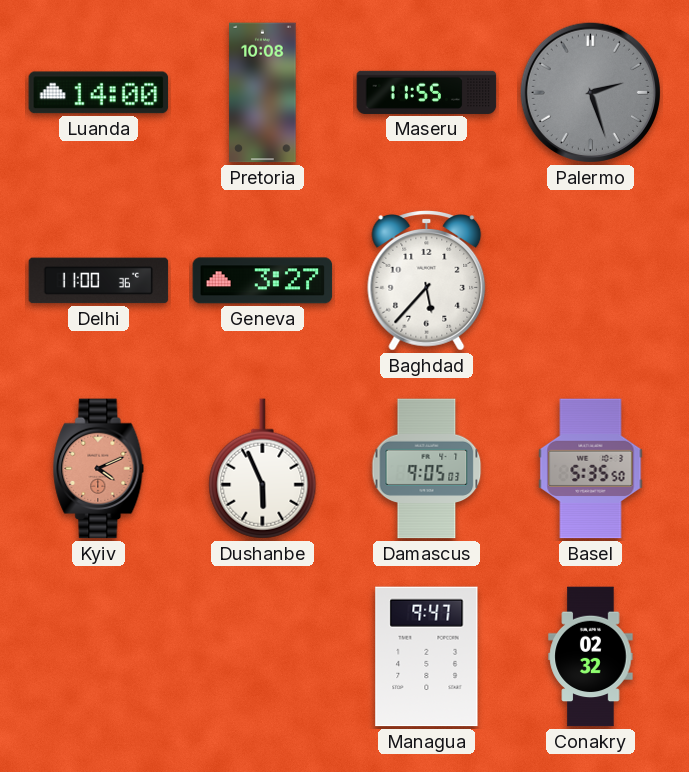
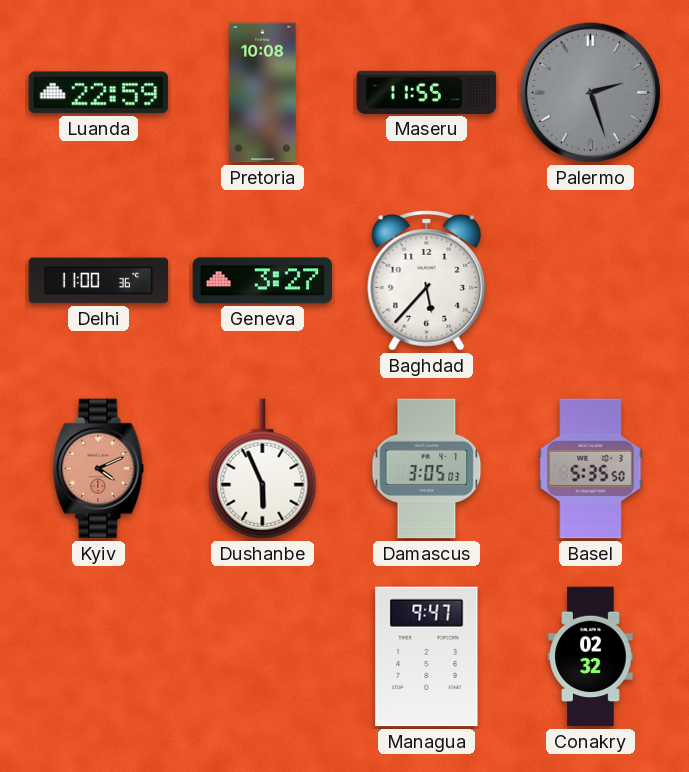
Luanda: 14:00 -> 22:59
Damascus: 9:05 -> 3:05
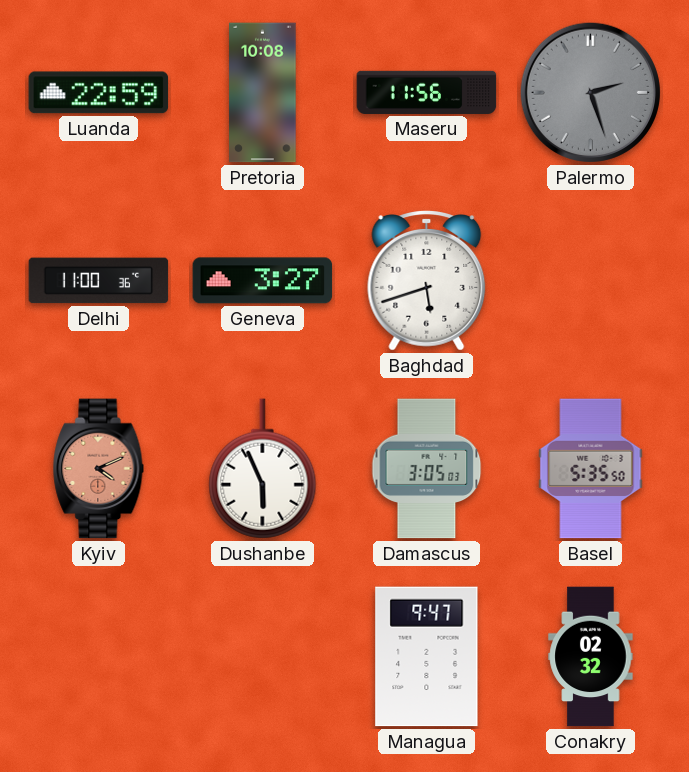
Maseru: 11:55 -> 11:56
Baghdad: 5:37 -> 5:42
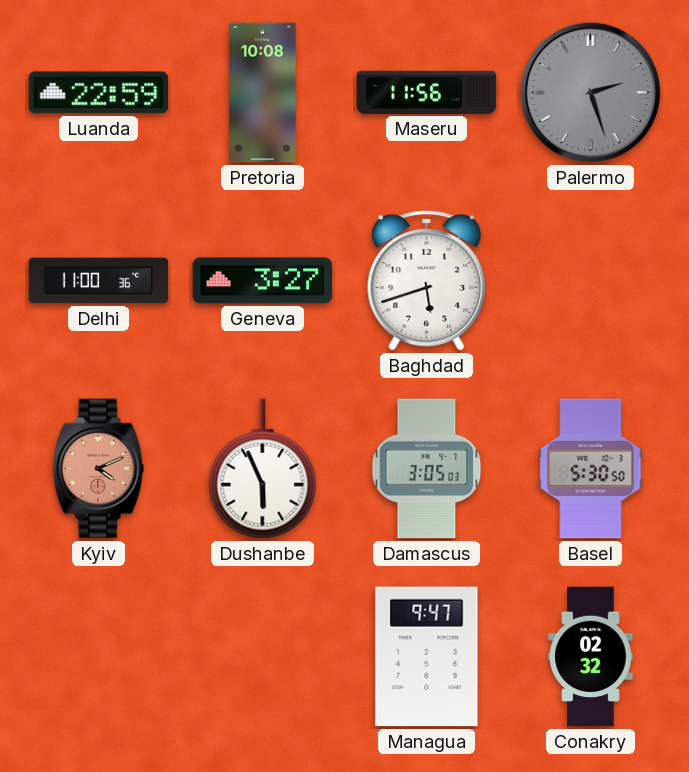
Basel: 5:35 -> 5:30
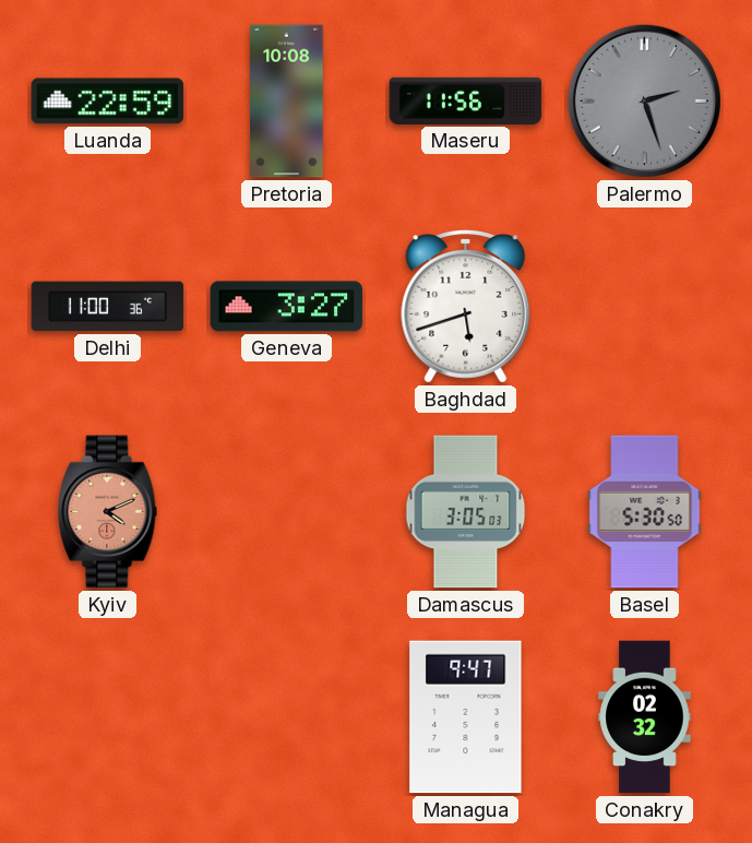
Dushanbe: 5:56 -> none
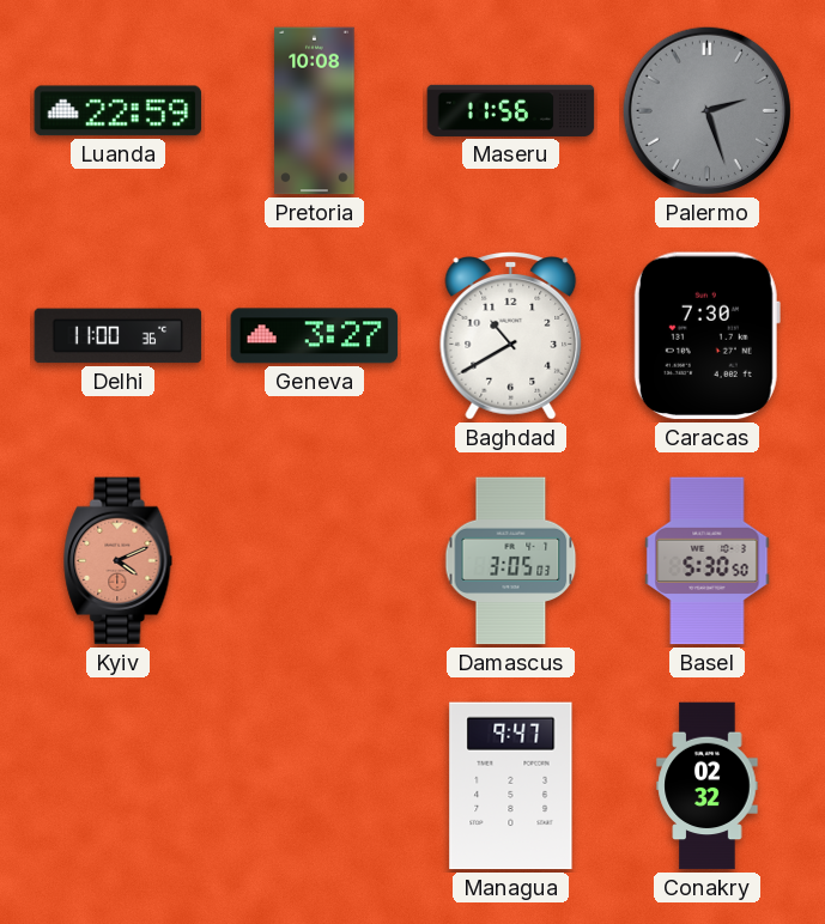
Baghdad: 5:42 -> 10:40
Caracas: none -> 7:30
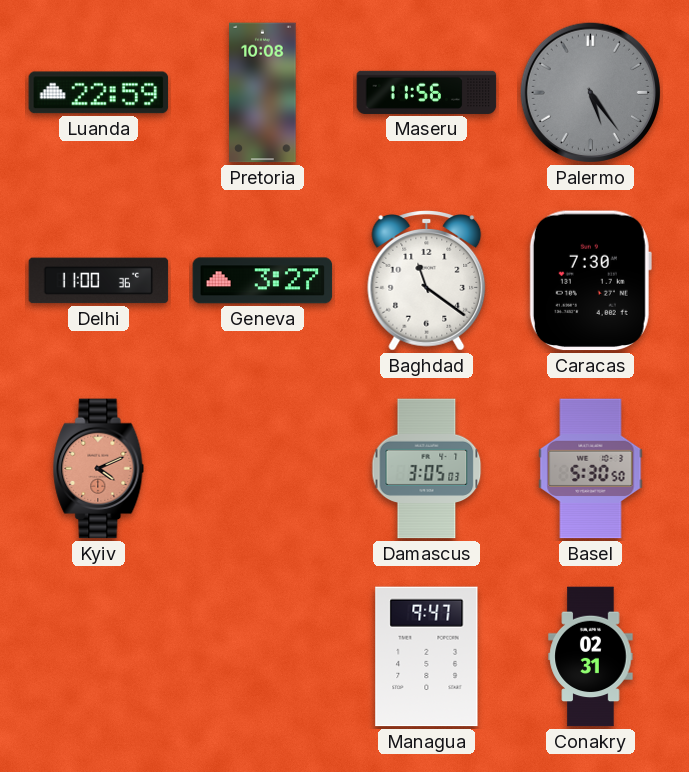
Palermo: 2:27 -> 5:24
Baghdad: 10:40 -> 11:21
Conakry: 02:32 -> 02:31
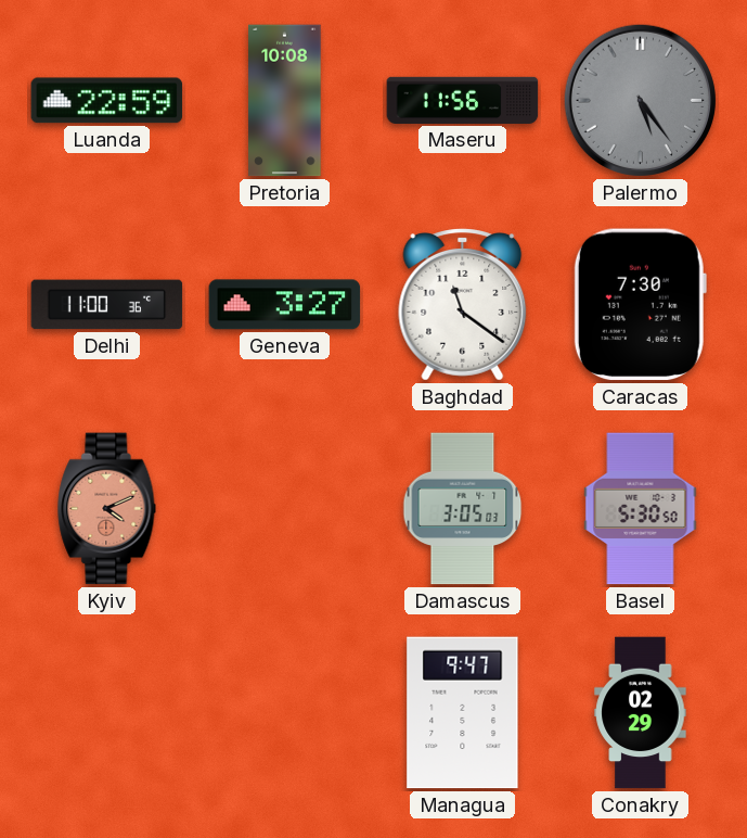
Conakry: 02:31 -> 02:29
